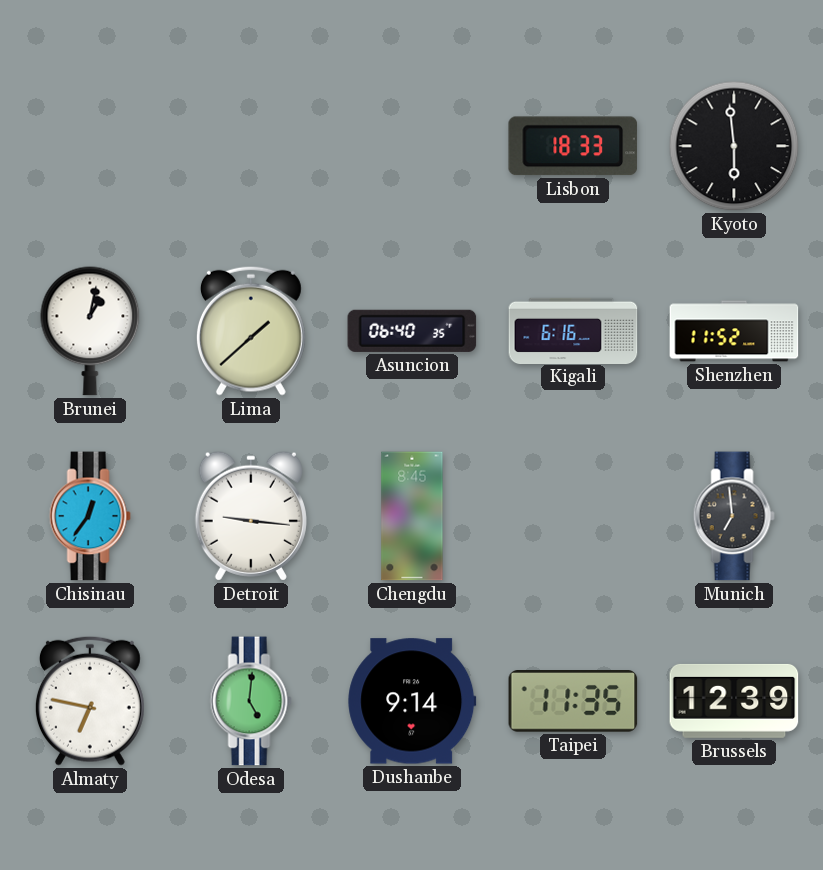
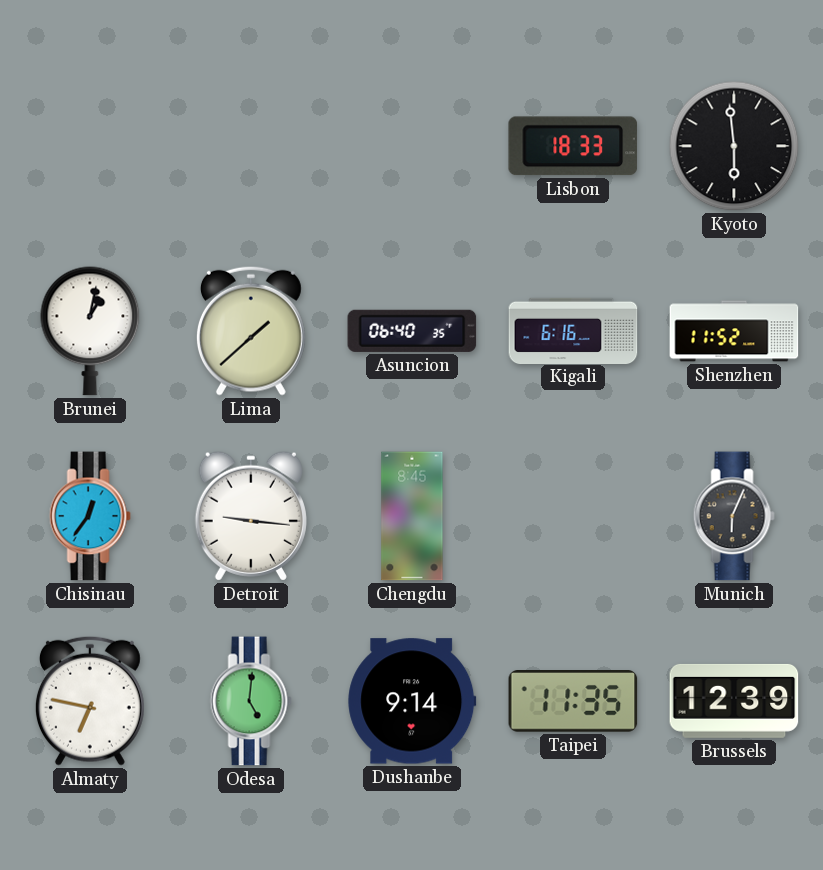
Munich: 6:59 -> 6:04
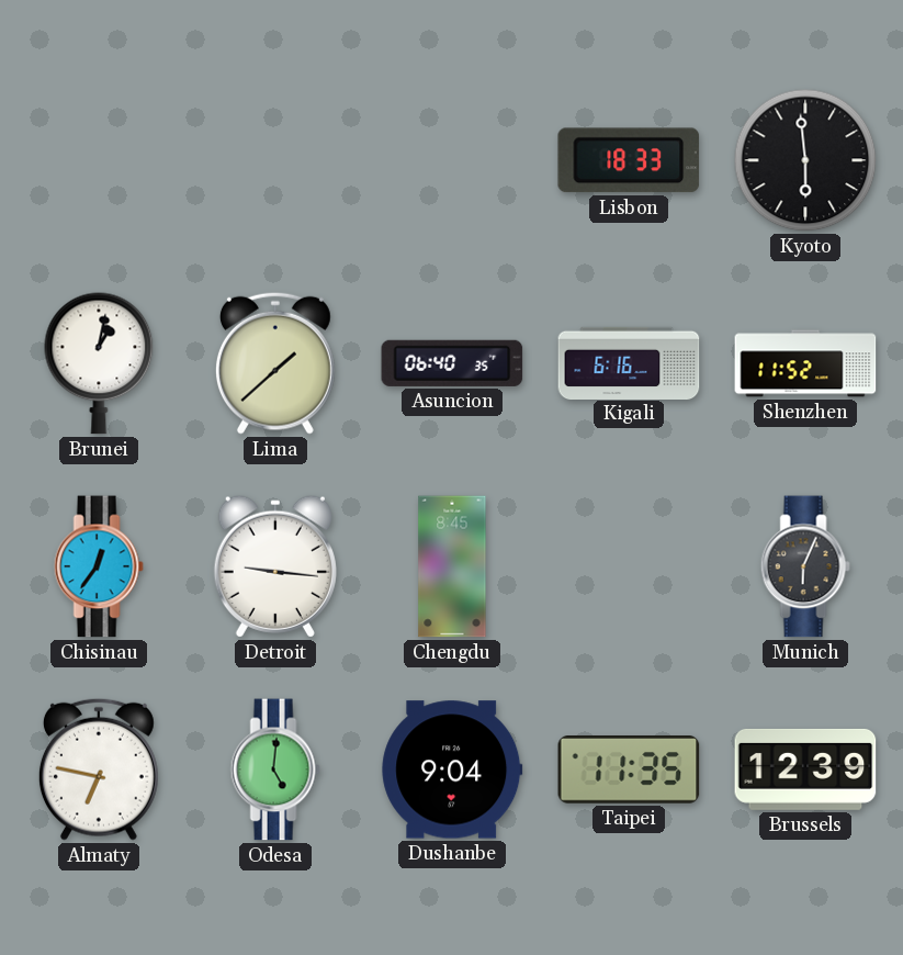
Dushanbe: 9:14 -> 9:04
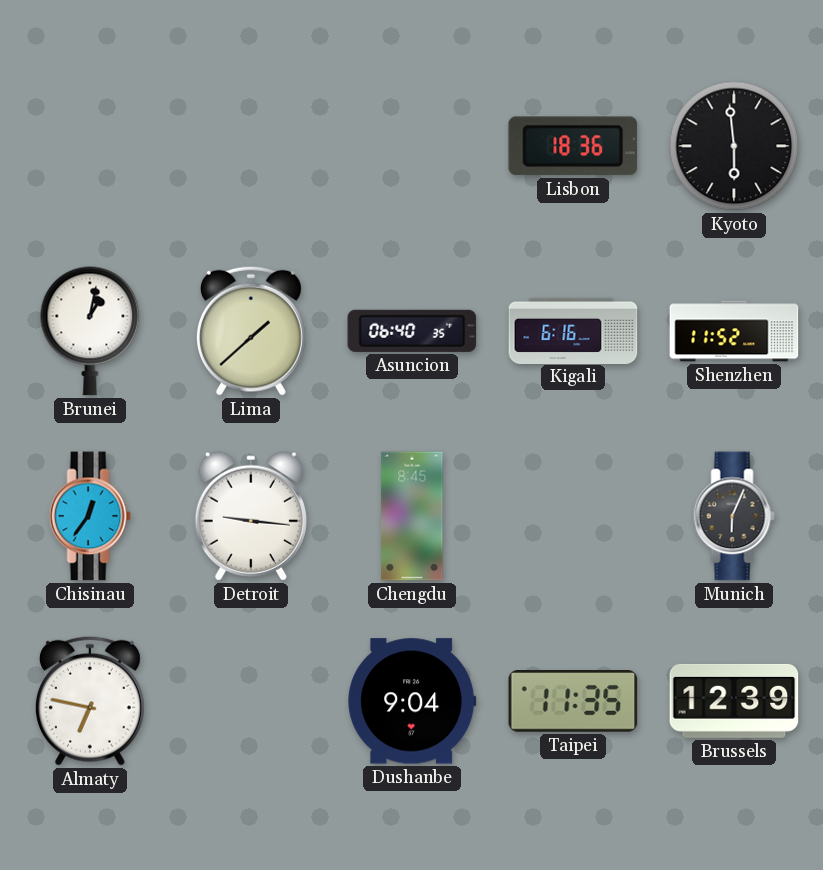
Lisbon: 18:33 -> 18:36
Odesa: 5:01 -> none
